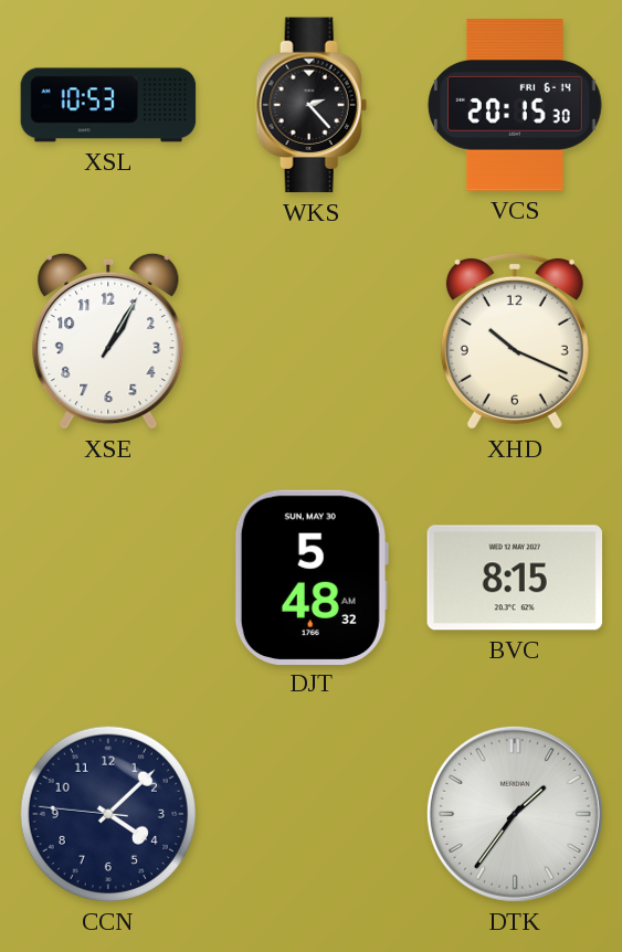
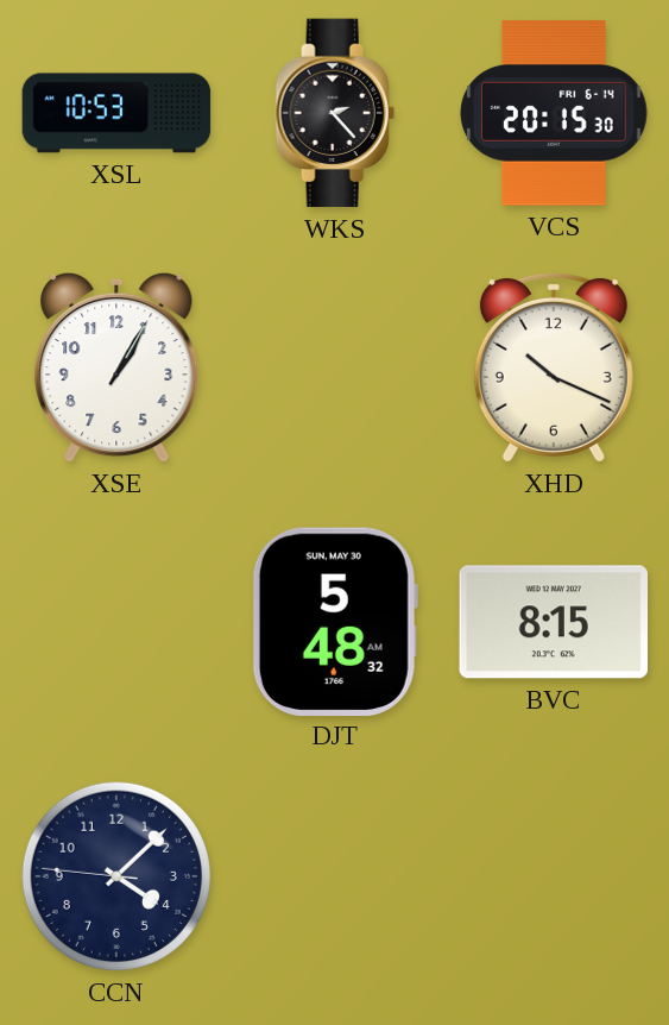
DTK: 1:36 -> none
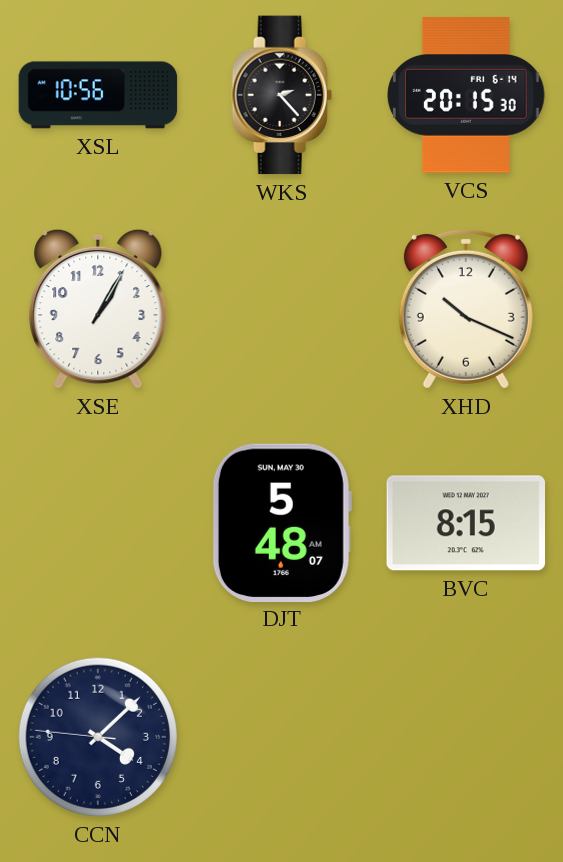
XSL: 10:53 -> 10:56
DJT: 5:48:32 -> 5:48:07
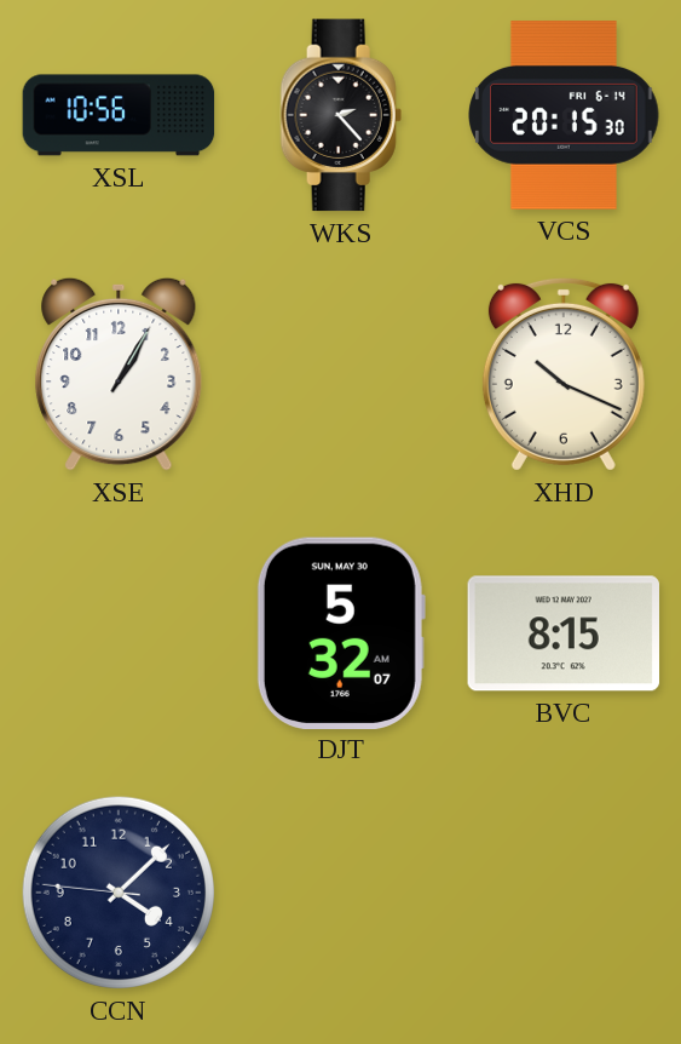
DJT: 5:48 -> 5:32
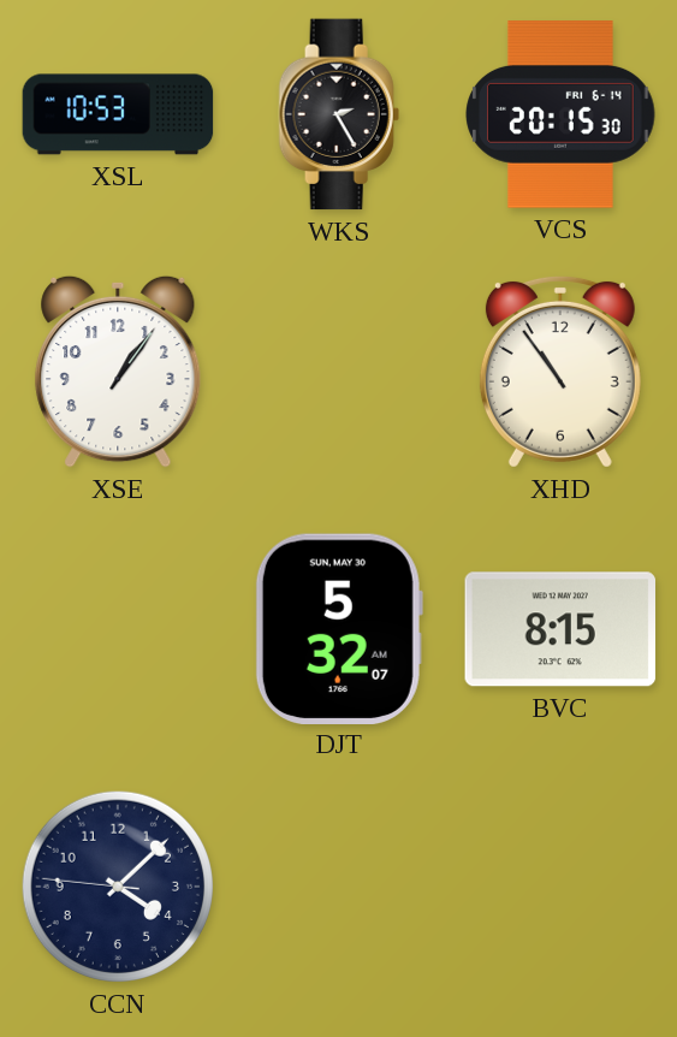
XSL: 10:56 -> 10:53
WKS: 2:23 -> 2:25
XSE: 1:05 -> 1:06
XHD: 10:19 -> 10:54
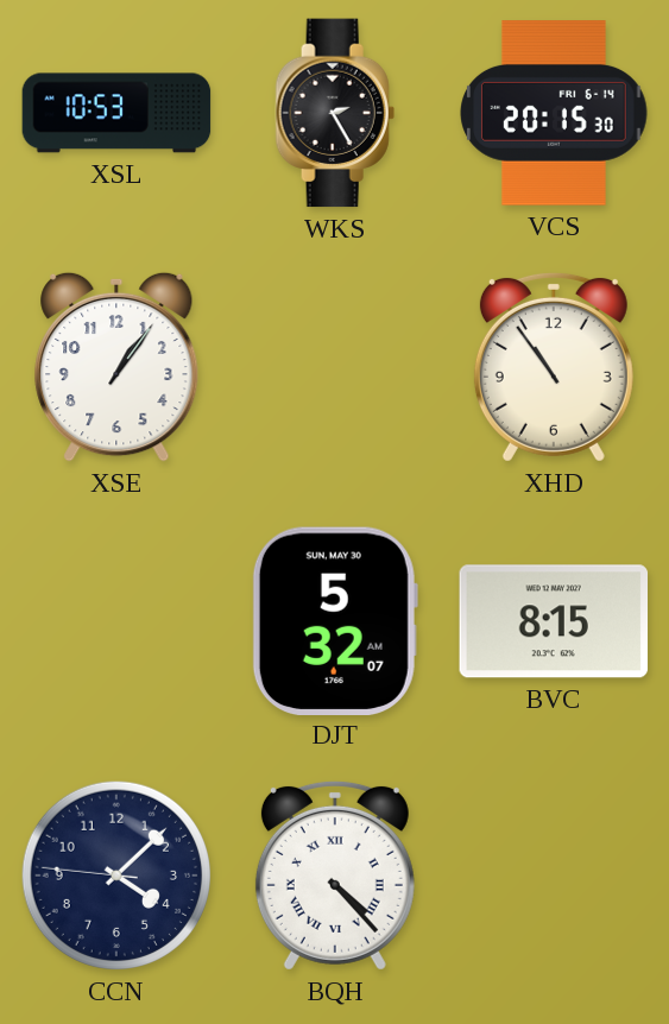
BQH: none -> 4:23
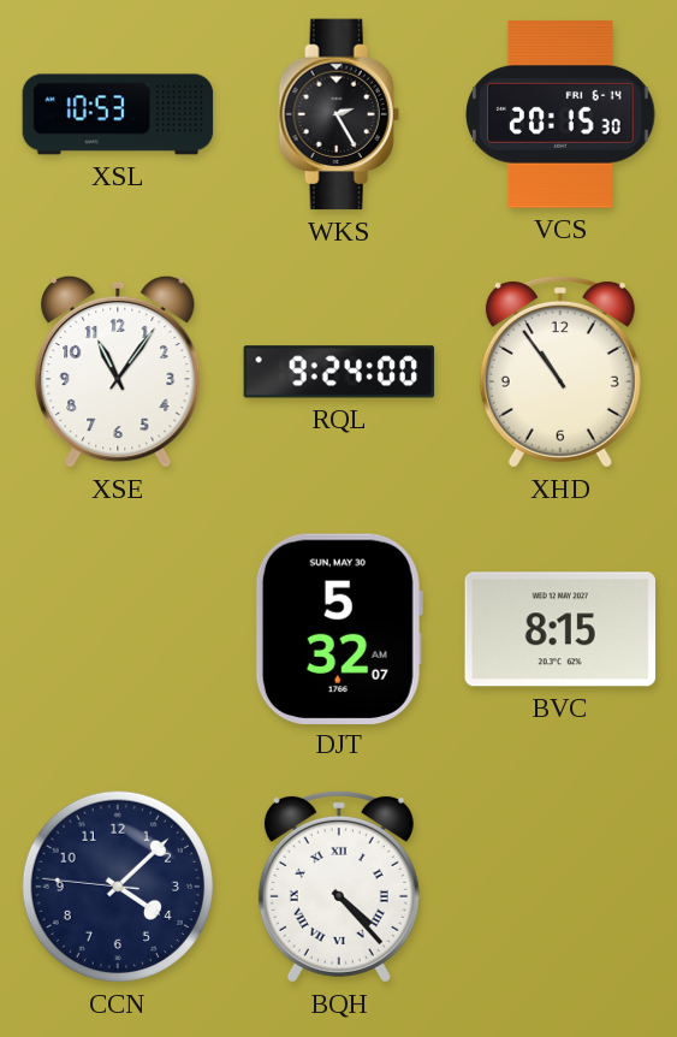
XSE: 1:06 -> 11:06
RQL: none -> 9:24
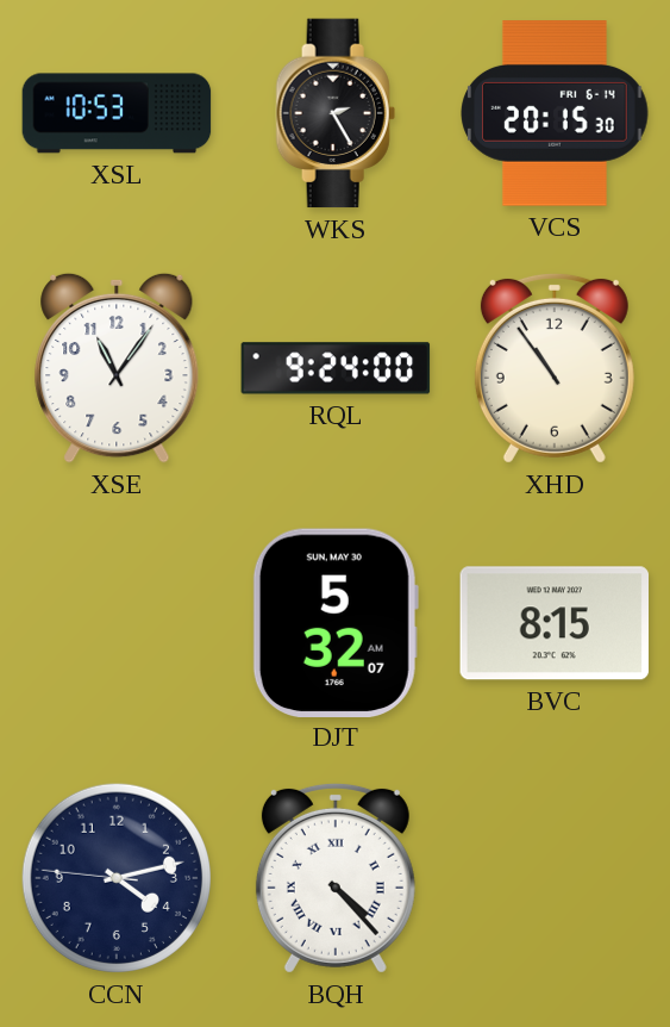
CCN: 4:07 -> 4:12
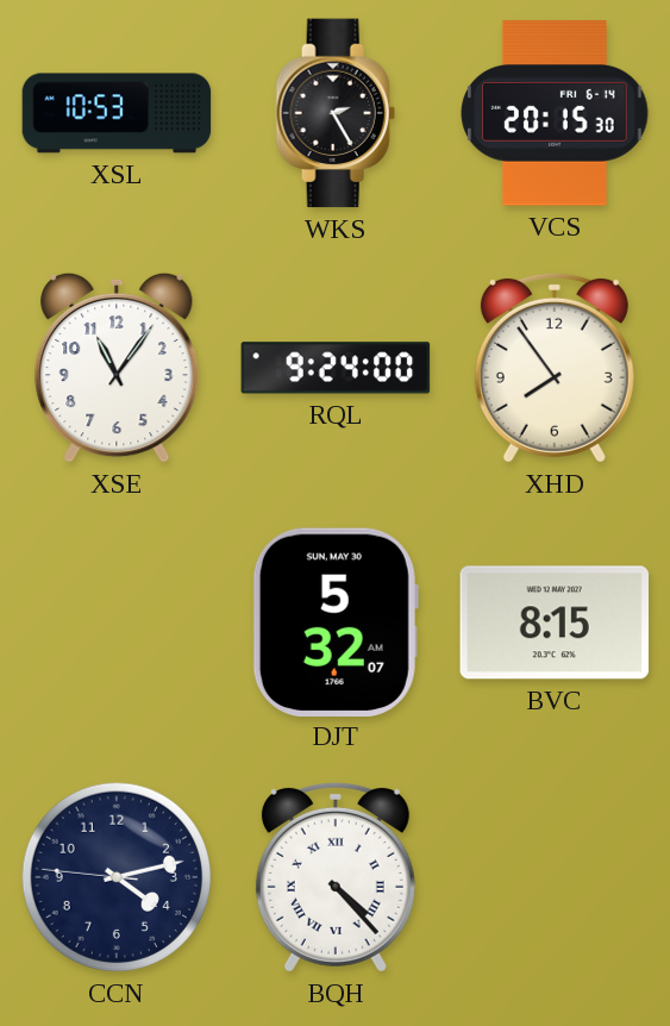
XHD: 10:54 -> 7:54
